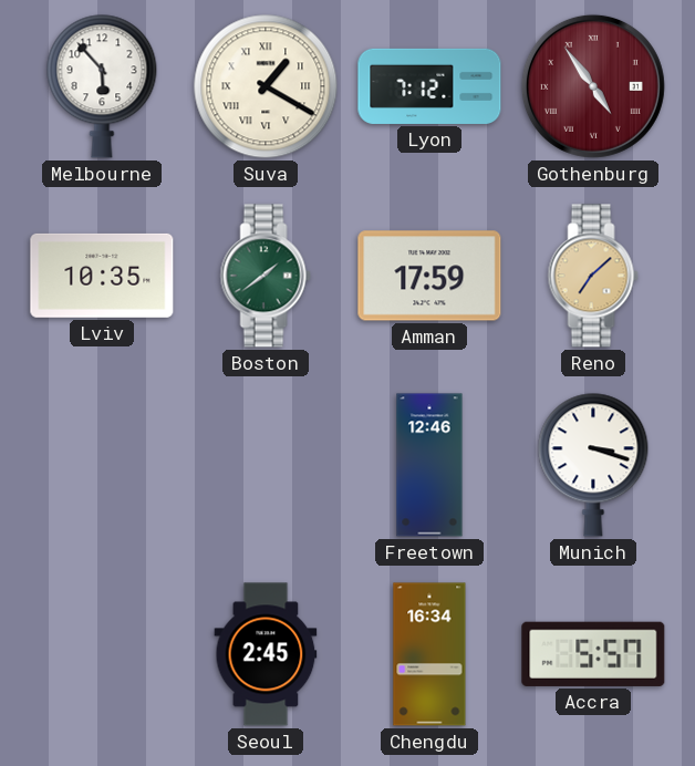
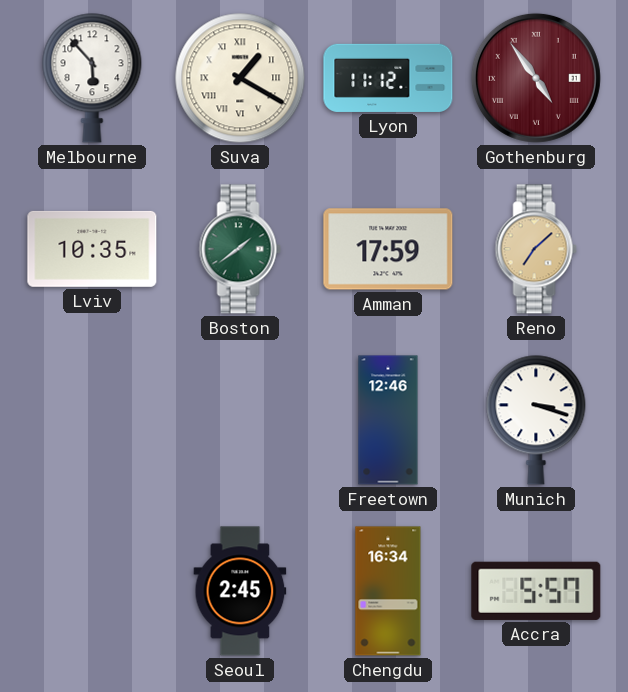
Lyon: 7:12 -> 11:12
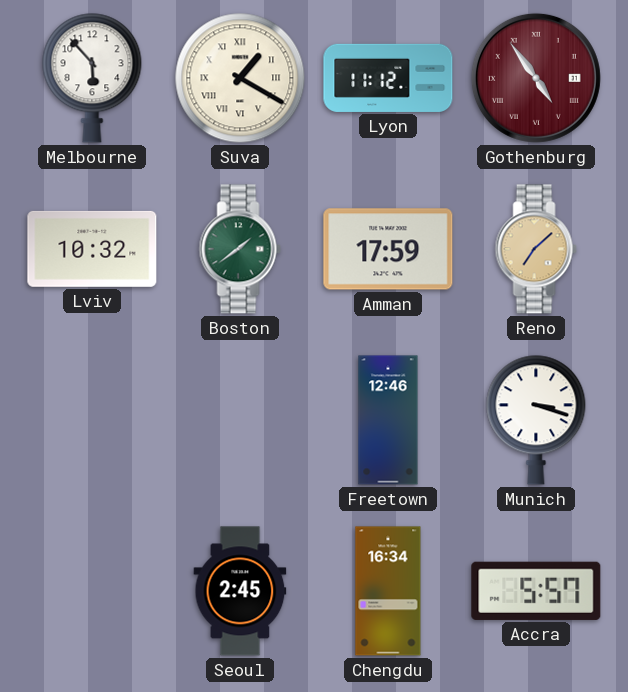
Lviv: 10:35 -> 10:32
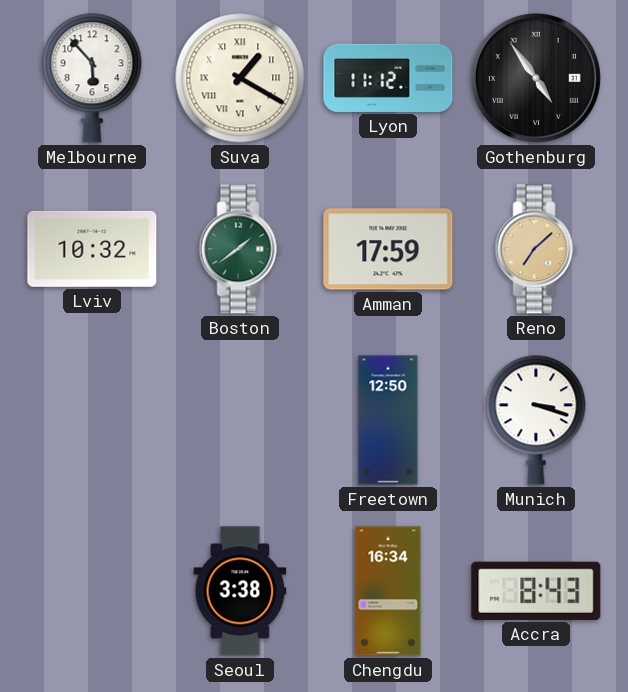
Gothenburg dial: burgundy -> black
Freetown: 12:46 -> 12:50
Seoul: 2:45 -> 3:38
Accra: 5:57 -> 8:43
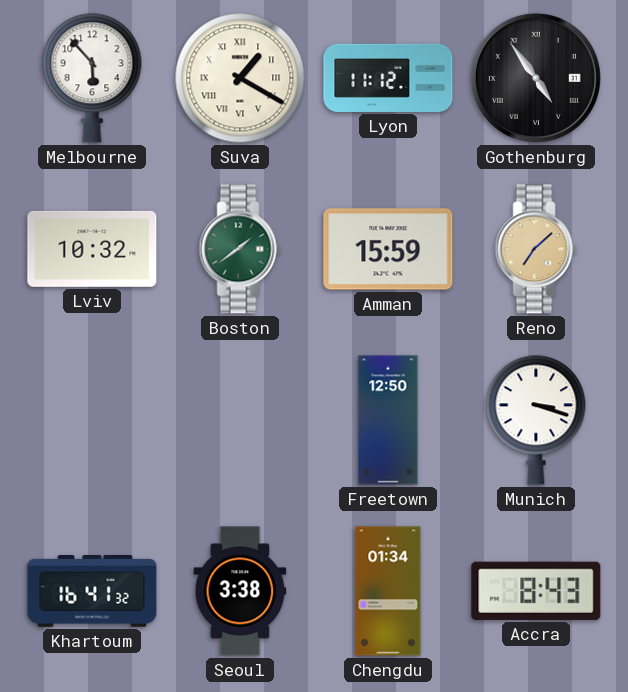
Amman: 17:59 -> 15:59
Khartoum: none -> 16:41
Chengdu: 16:34 -> 01:34
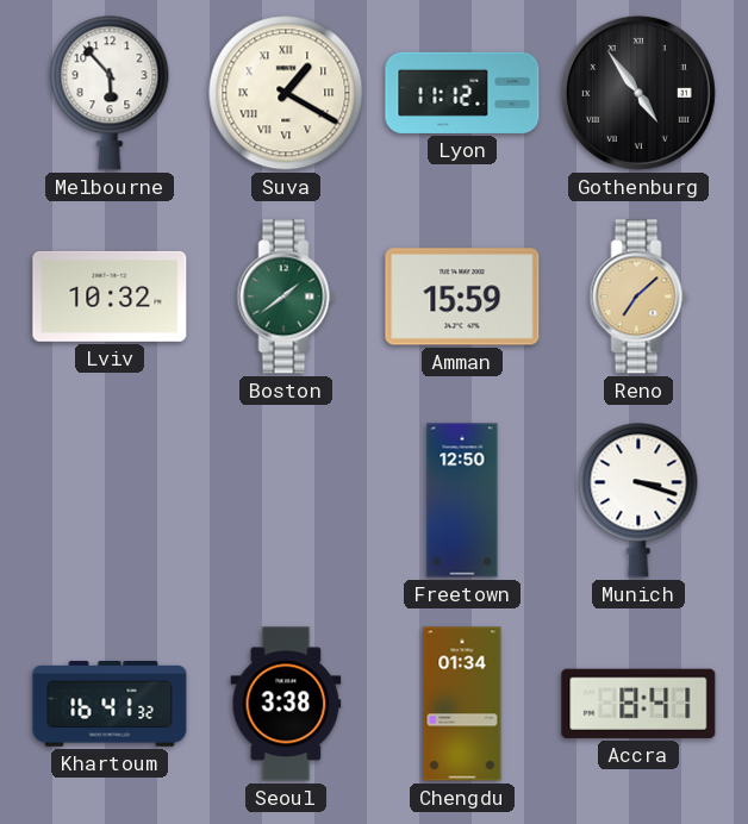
Accra: 8:43 -> 8:41
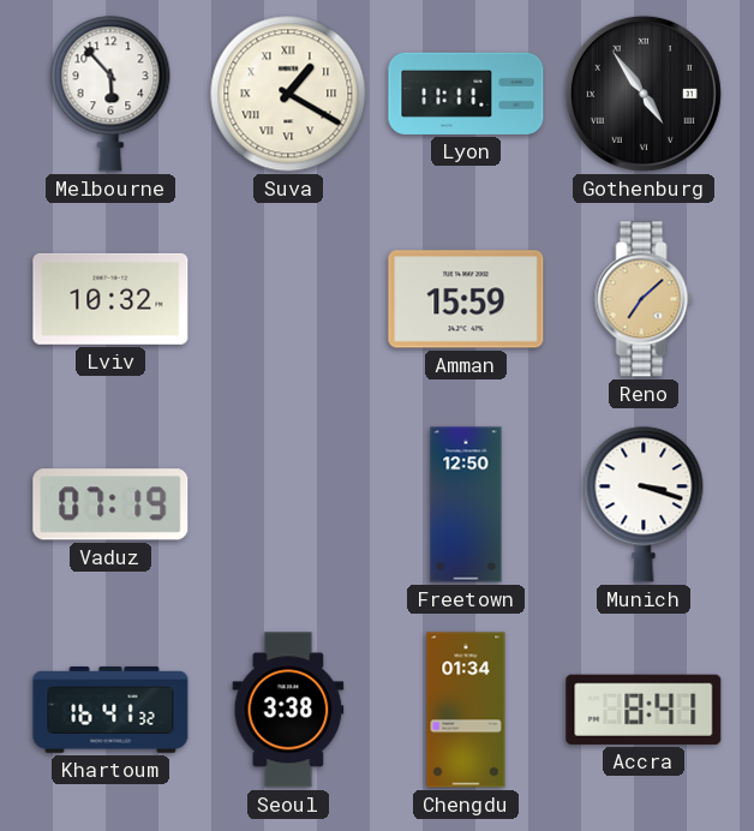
Lyon: 11:12 -> 11:11
Boston: 1:39 -> none
Vaduz: none -> 07:19
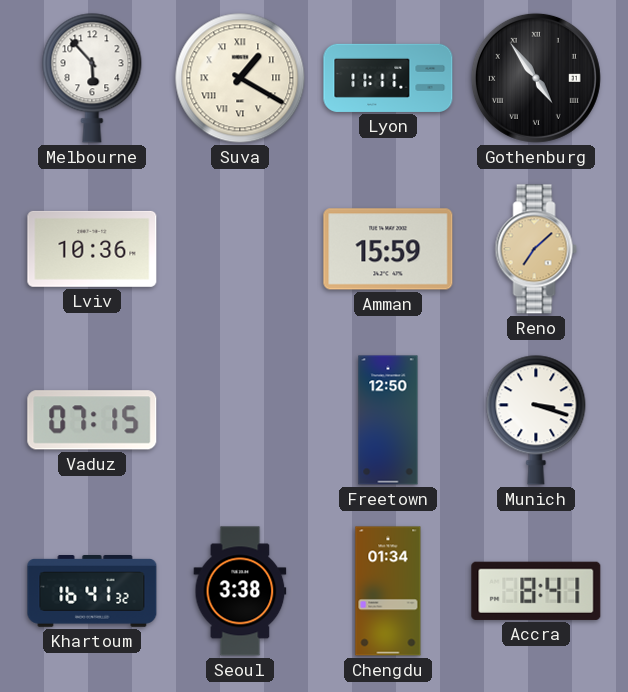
Lviv: 10:32 -> 10:36
Vaduz: 07:19 -> 07:15
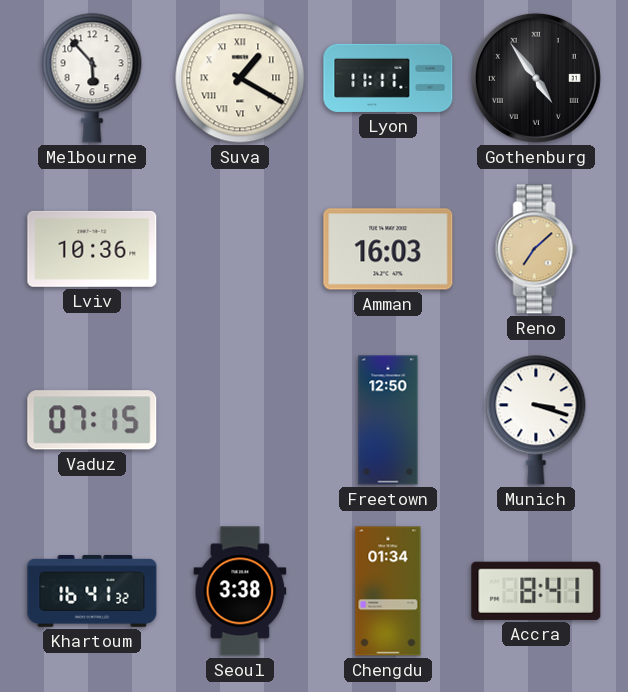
Amman: 15:59 -> 16:03
